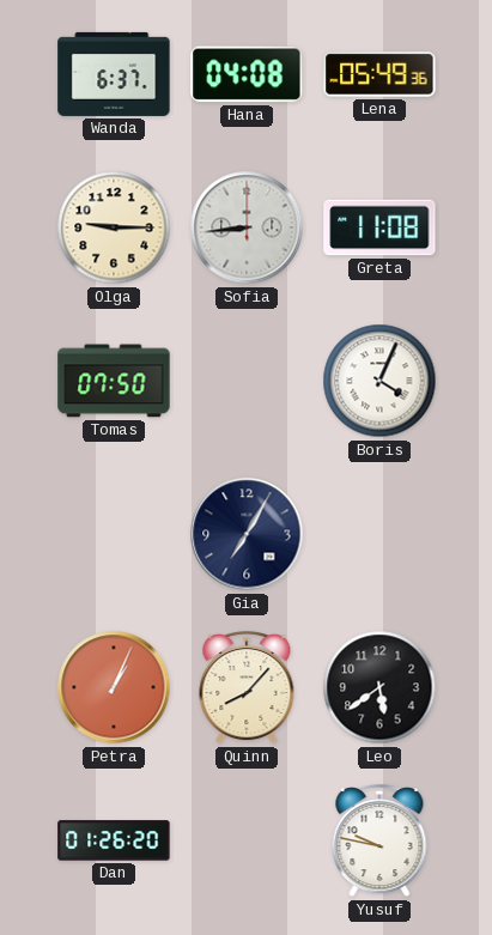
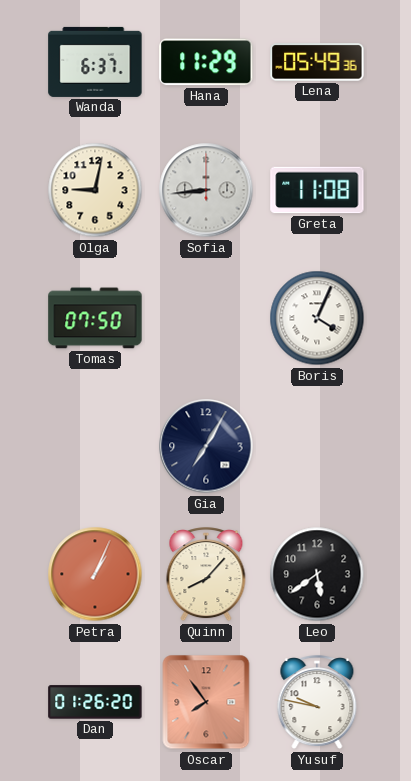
Hana: 04:08 -> 11:29
Olga: 9:15 -> 9:02
Oscar: none -> 7:54
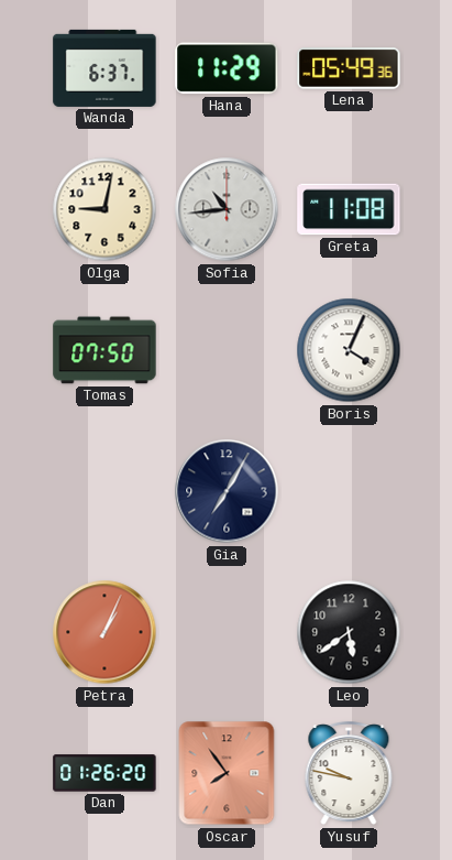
Sofia: 8:44 -> 10:44
Quinn: 8:07 -> none
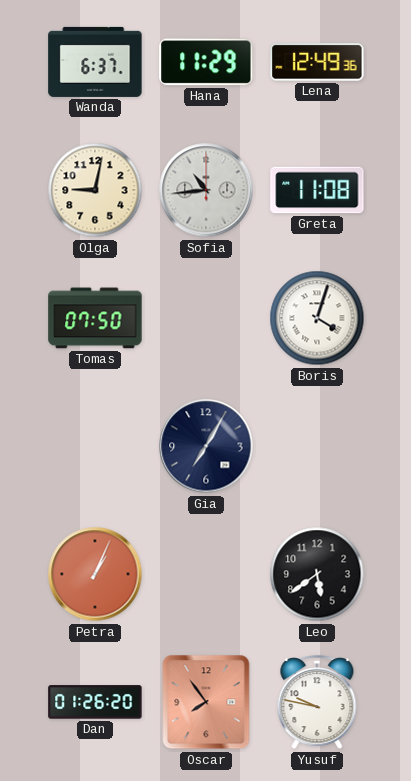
Lena: 05:49 -> 12:49
Boris: 4:04 -> 4:03
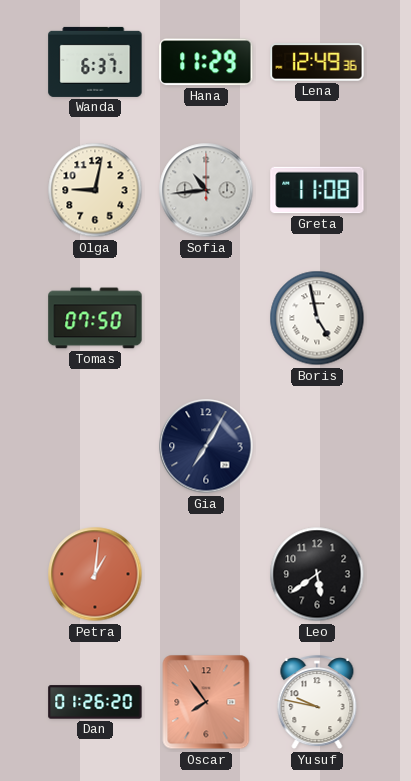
Boris: 4:03 -> 4:58
Petra: 1:04 -> 1:01
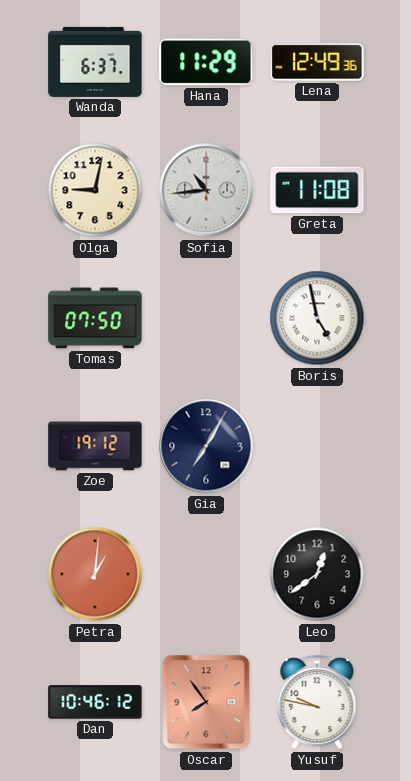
Zoe: none -> 19:12
Leo: 5:39 -> 12:39
Dan: 01:26 -> 10:46
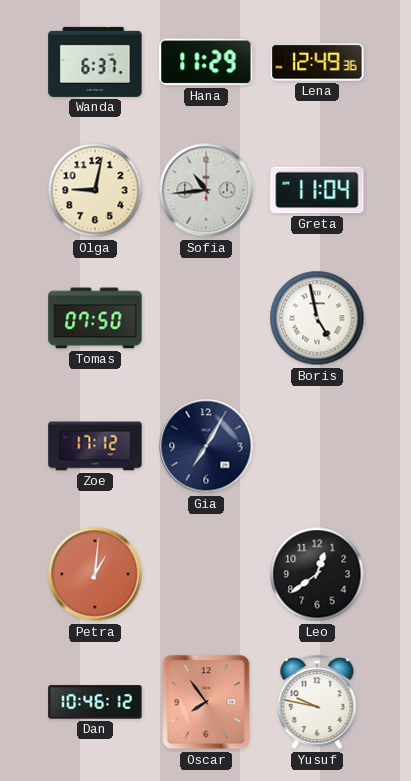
Greta: 11:08 -> 11:04
Zoe: 19:12 -> 17:12
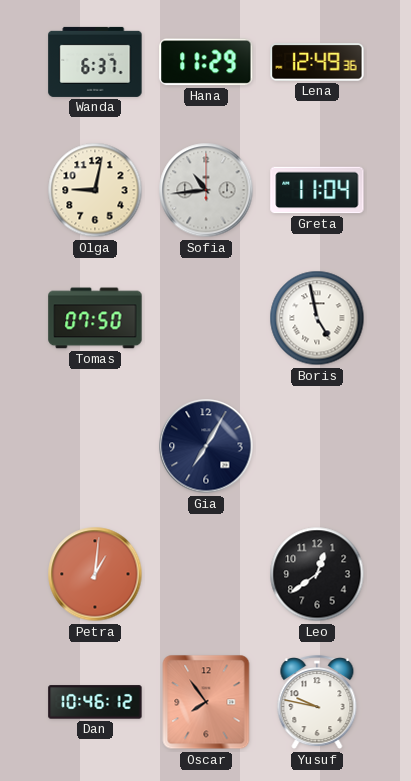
Zoe: 17:12 -> none
